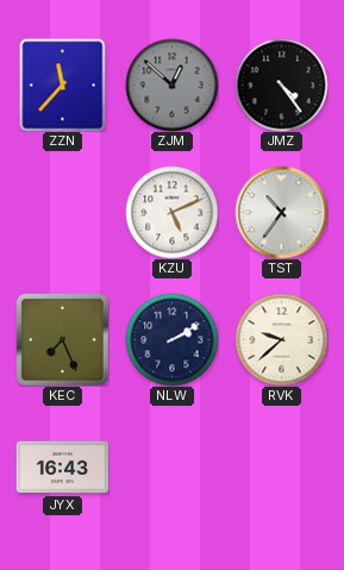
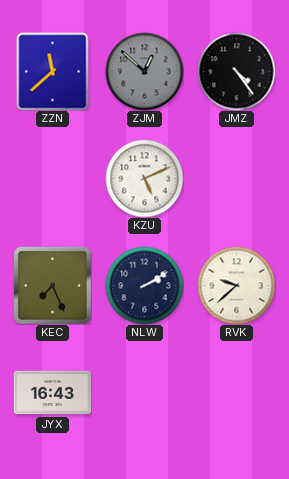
ZZN: 11:37 -> 11:38
TST: 10:36 -> none
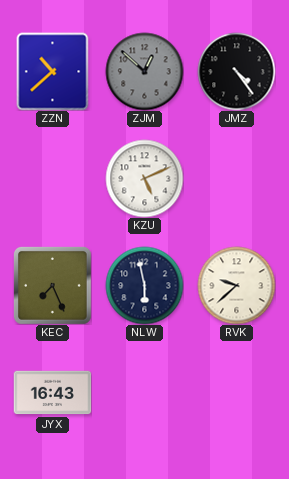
ZZN: 11:38 -> 10:38
NLW: 2:10 -> 5:58
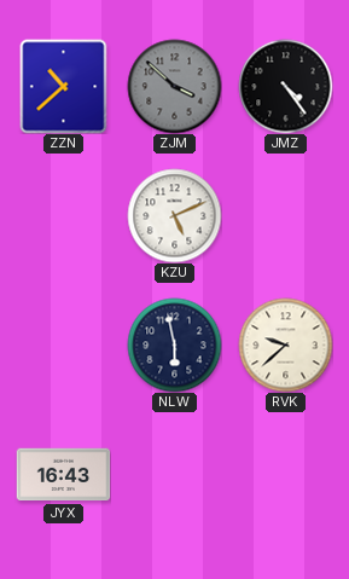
ZJM: 12:52 -> 3:52
KEC: 7:26 -> none
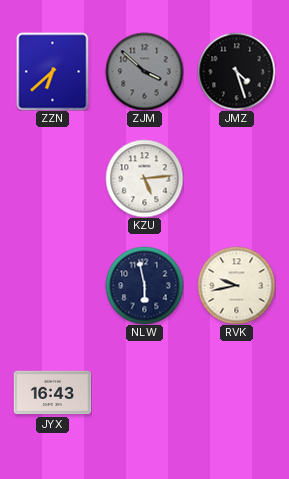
ZZN: 10:38 -> 6:38
JMZ: 4:24 -> 4:27
KZU: 5:11 -> 5:14
RVK: 9:38 -> 9:43
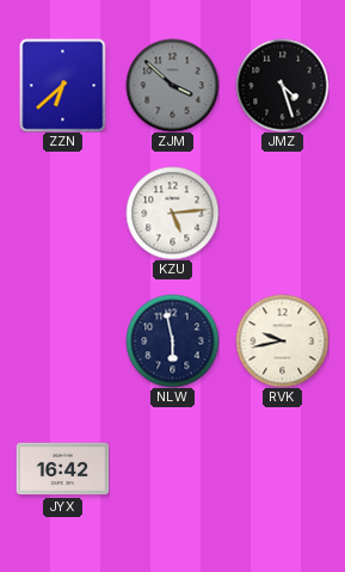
JYX: 16:43 -> 16:42
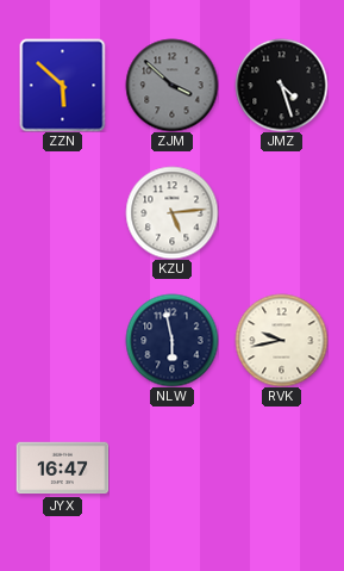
ZZN: 6:38 -> 5:52
JYX: 16:42 -> 16:47
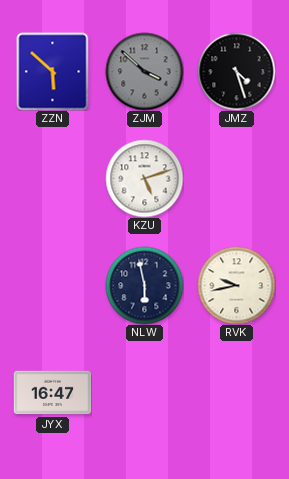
KZU: 5:14 -> 5:12
